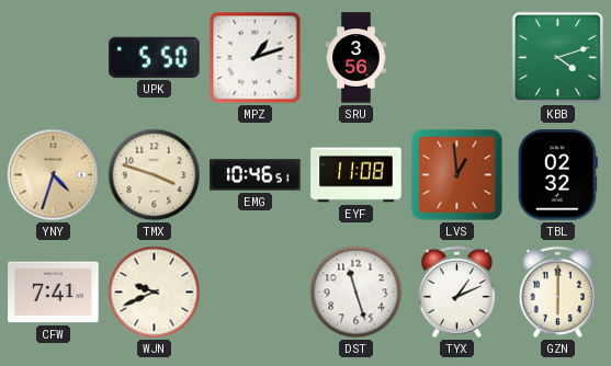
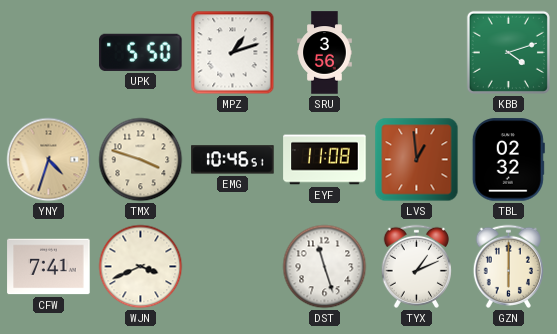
WJN: 9:41 -> 3:41
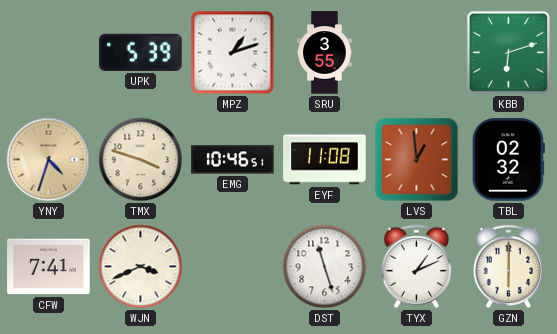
UPK: 5:50 -> 5:39
SRU: 3:56 -> 3:55
KBB: 4:12 -> 6:12
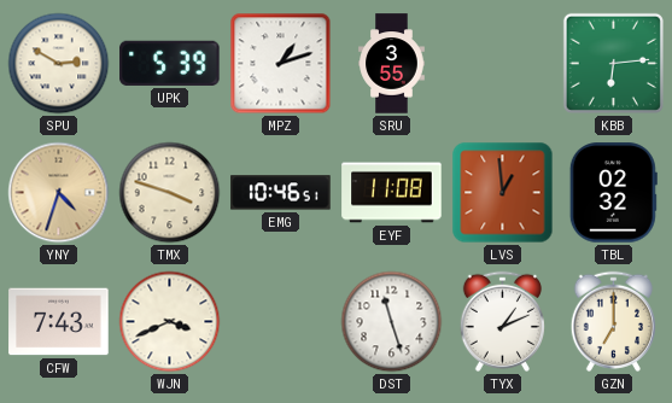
SPU: none -> 2:50
KBB: 6:12 -> 6:14
CFW: 7:41 -> 7:43
GZN: 6:00 -> 7:00
